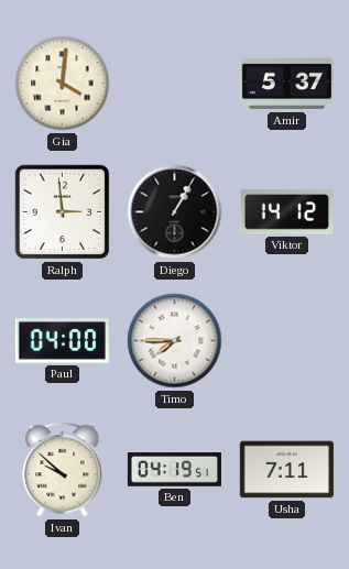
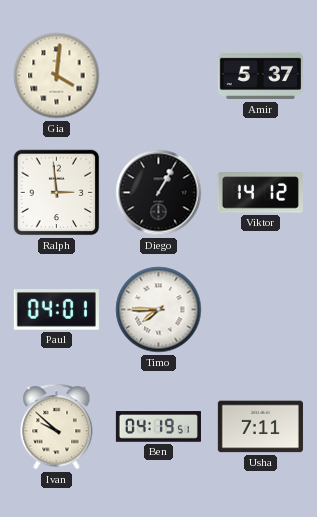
Paul: 04:00 -> 04:01
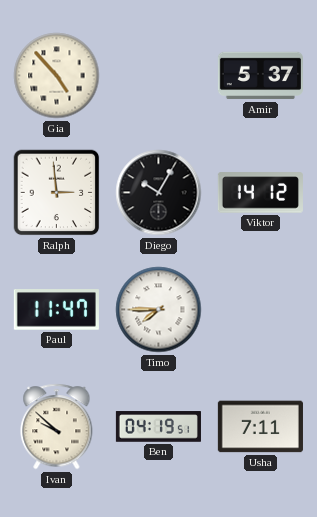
Gia: 4:01 -> 4:53
Diego: 1:05 -> 10:05
Paul: 04:01 -> 11:47
